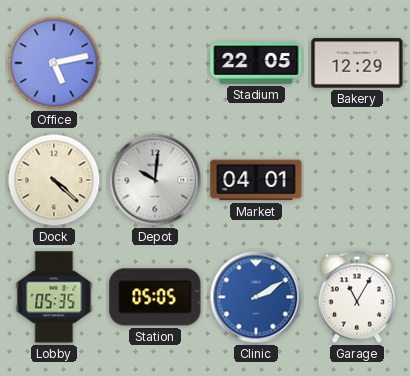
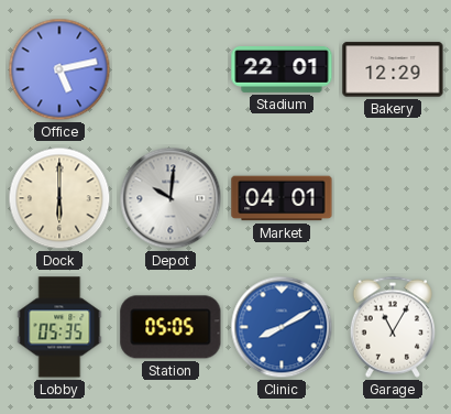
Stadium: 22:05 -> 22:01
Dock: 4:22 -> 6:00
Clinic: 2:10 -> 8:10
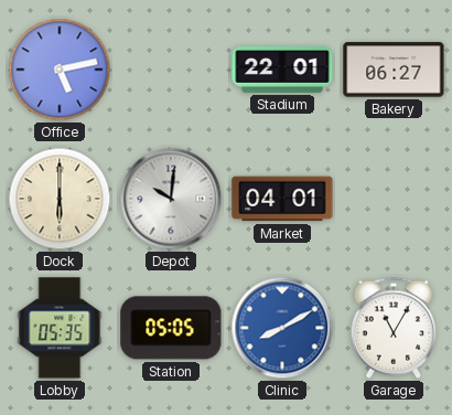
Bakery: 12:29 -> 06:27
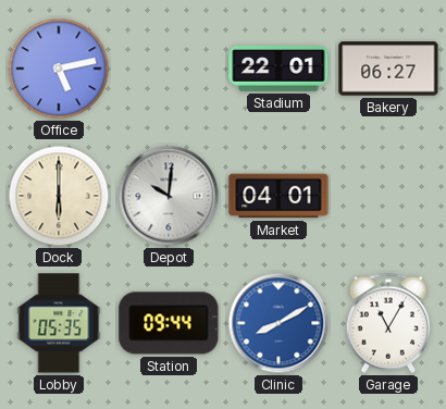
Station: 05:05 -> 09:44
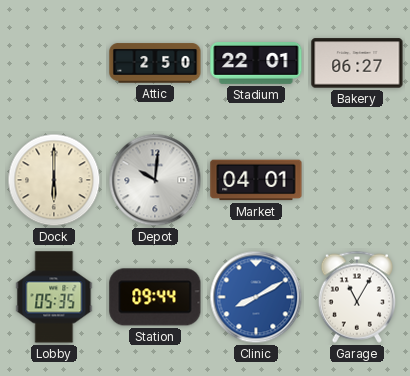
Office: 5:13 -> none
Attic: none -> 2:50
